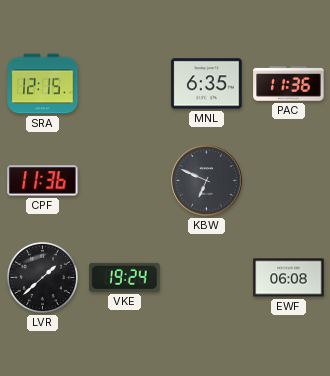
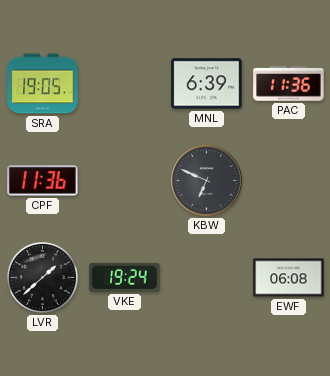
SRA: 12:15 -> 19:05
MNL: 6:35 -> 6:39
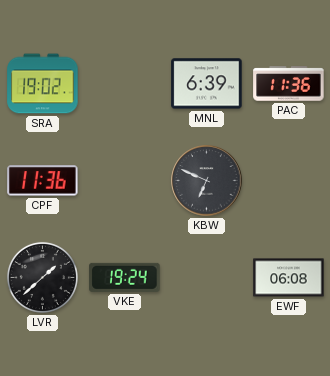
SRA: 19:05 -> 19:02
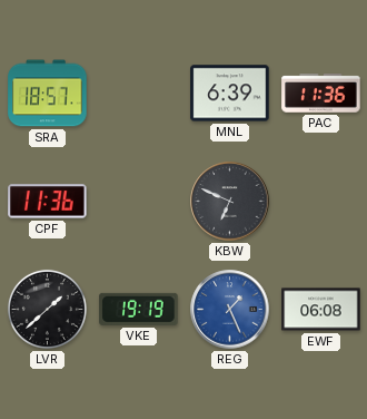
SRA: 19:02 -> 18:57
VKE: 19:24 -> 19:19
REG: none -> 1:26
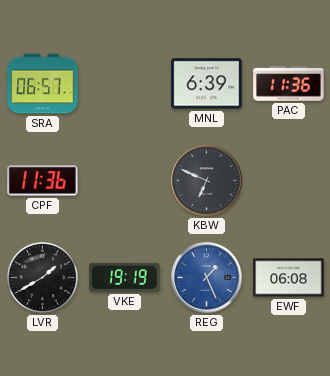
SRA: 18:57 -> 06:57
LVR: 1:38 -> 1:40
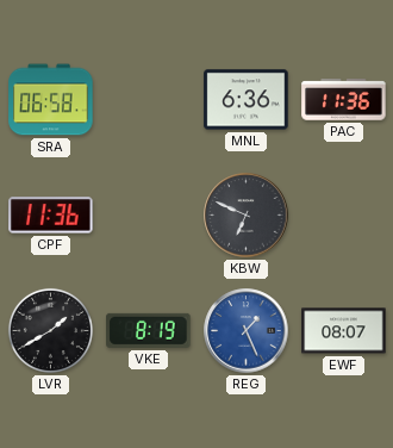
SRA: 06:57 -> 06:58
MNL: 6:39 -> 6:36
VKE: 19:19 -> 8:19
EWF: 06:08 -> 08:07
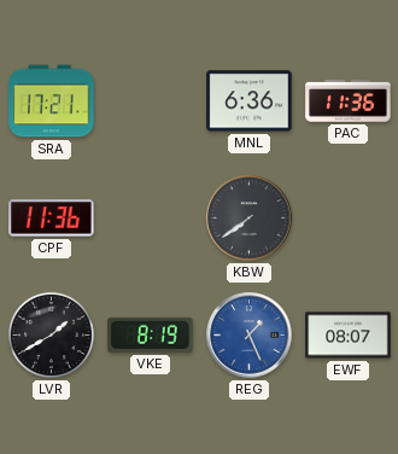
SRA: 06:58 -> 17:21
KBW: 6:49 -> 7:39
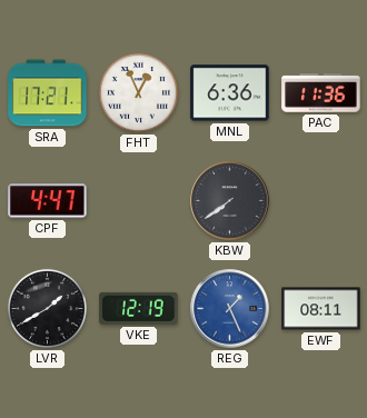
FHT: none -> 12:56
CPF: 11:36 -> 4:47
VKE: 8:19 -> 12:19
EWF: 08:07 -> 08:11
